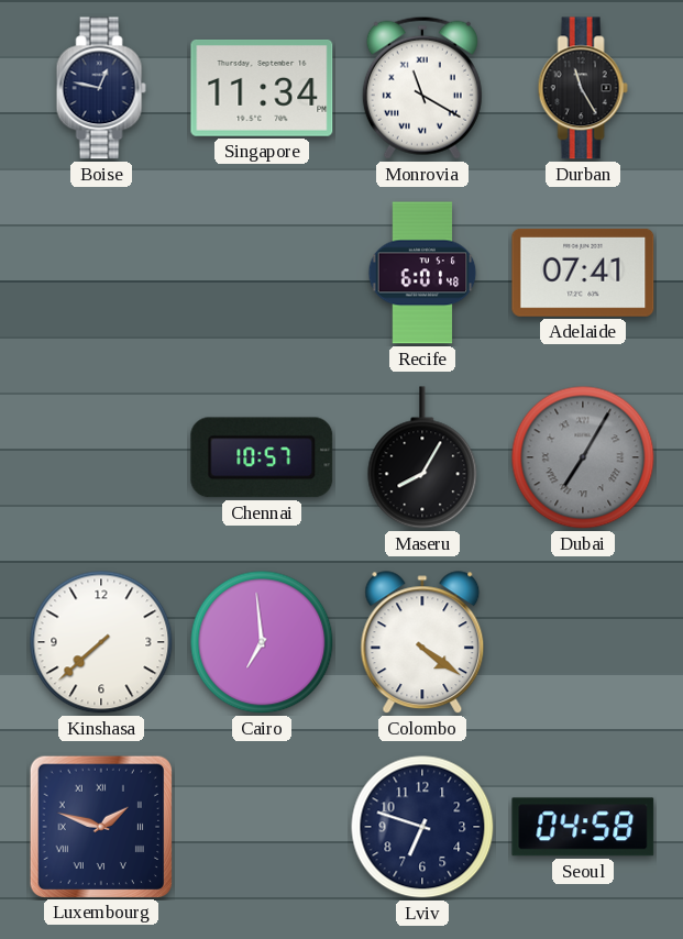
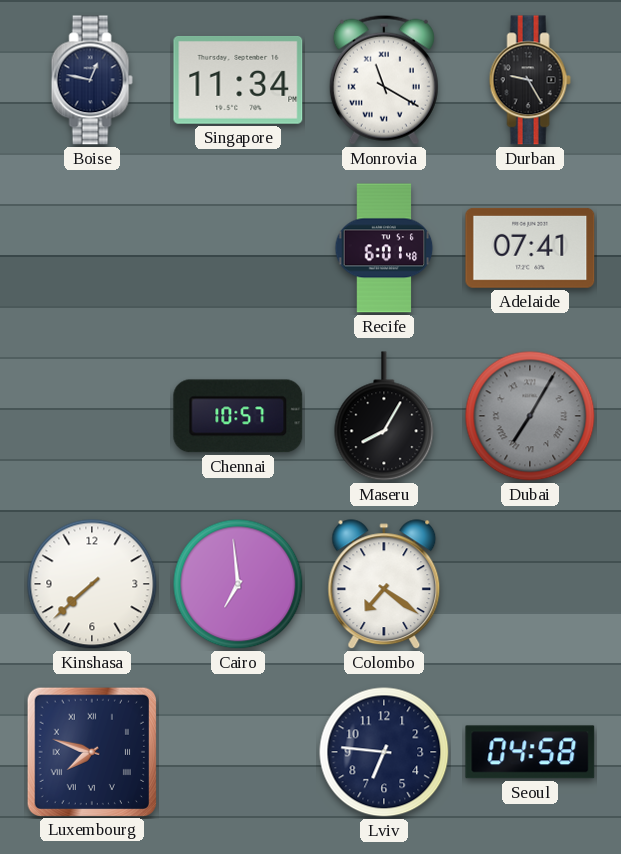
Durban: 11:25 -> 9:25
Colombo: 4:21 -> 7:21
Luxembourg: 1:48 -> 7:48
Lviv: 6:48 -> 6:46
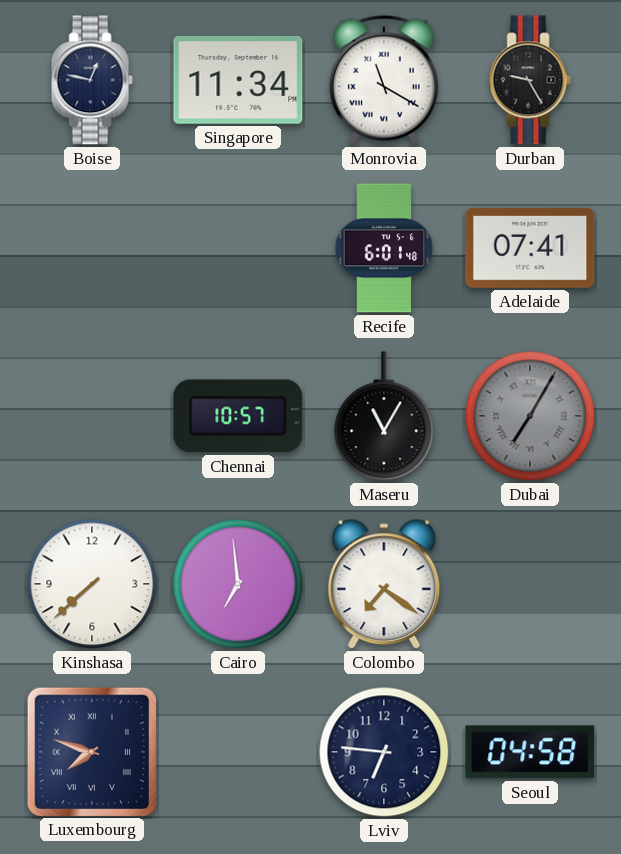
Maseru: 8:05 -> 11:05
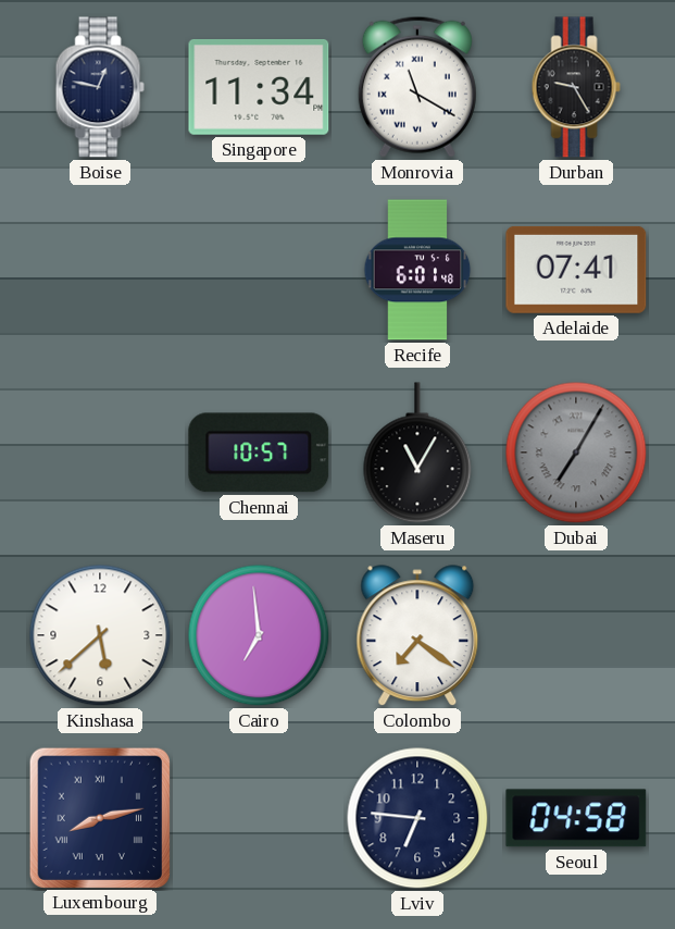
Kinshasa: 7:38 -> 5:38
Luxembourg: 7:48 -> 8:13
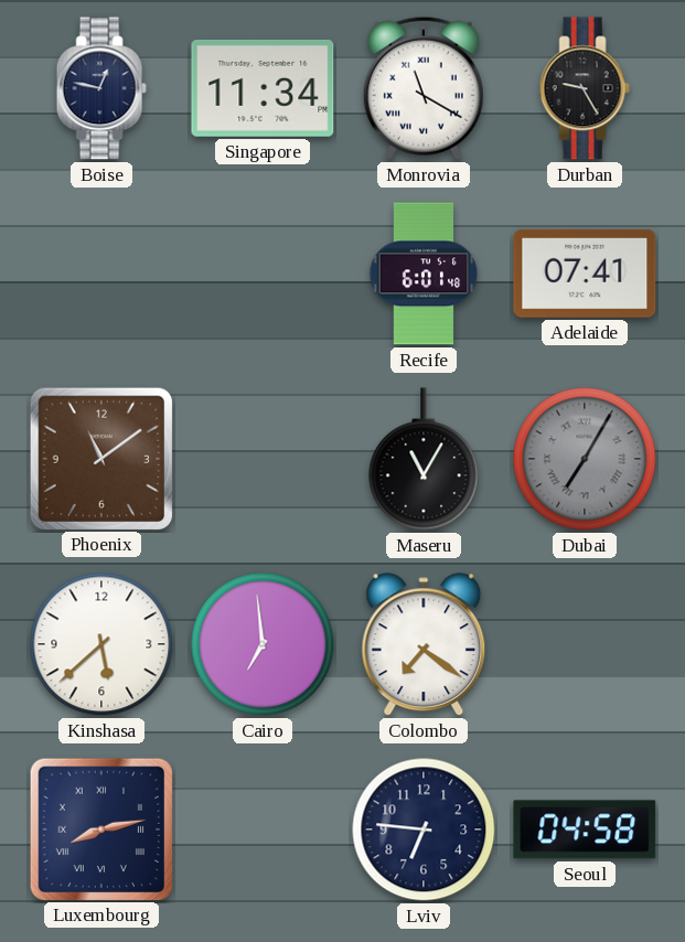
Phoenix: none -> 11:09
Chennai: 10:57 -> none
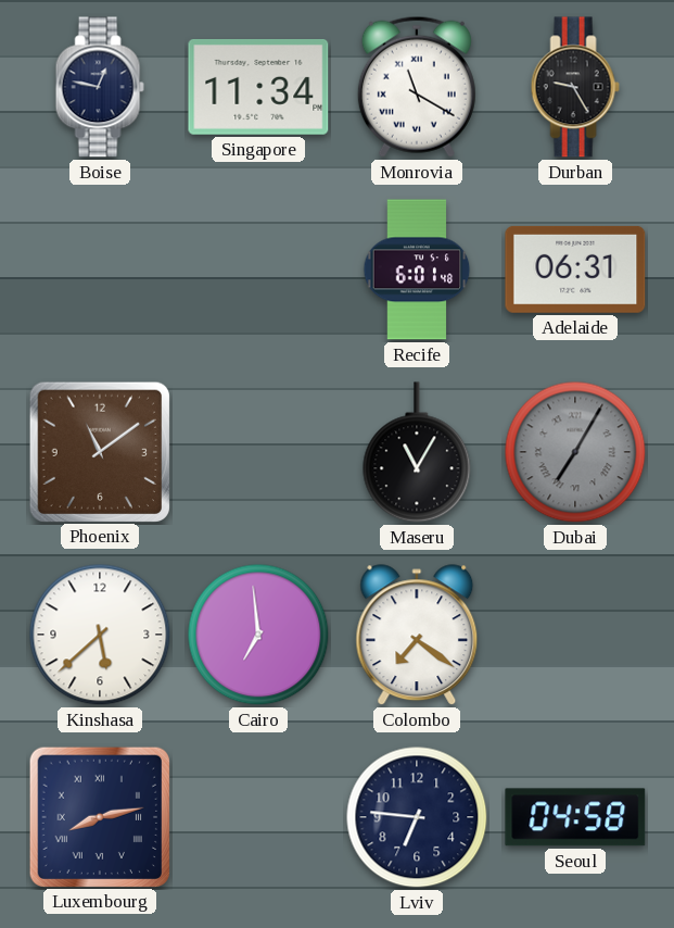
Adelaide: 07:41 -> 06:31
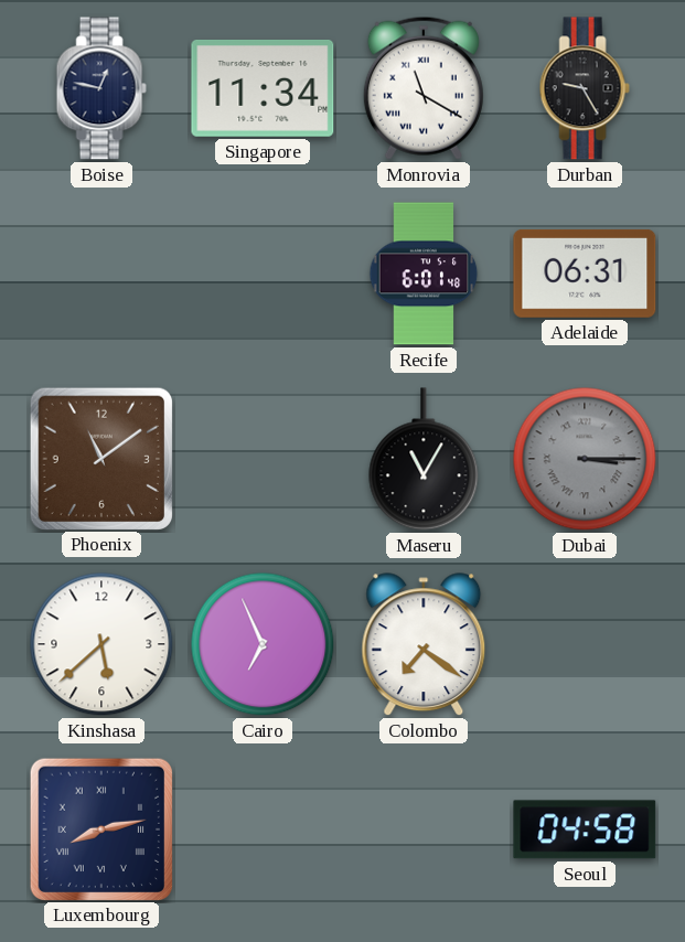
Dubai: 7:05 -> 3:15
Cairo: 6:59 -> 6:56
Lviv: 6:46 -> none
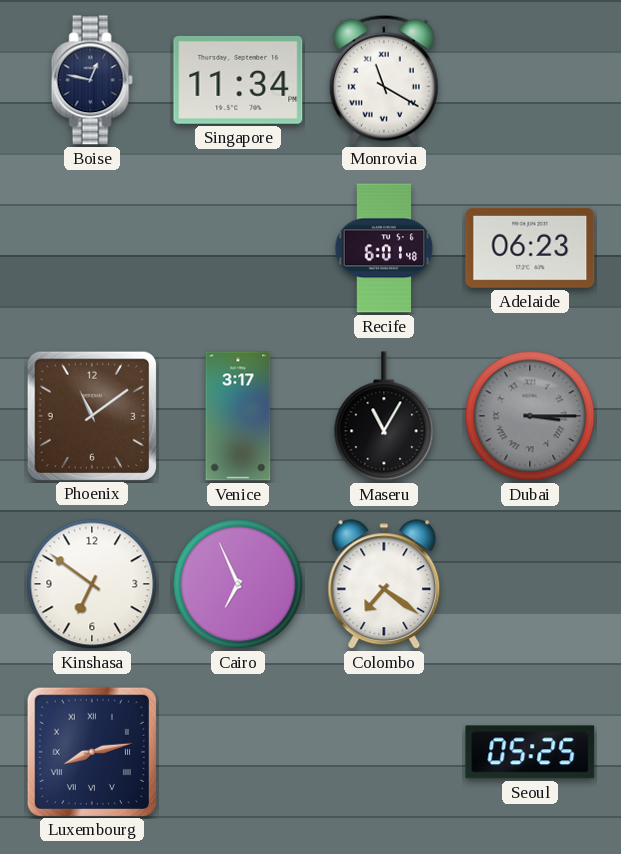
Durban: 9:25 -> none
Adelaide: 06:31 -> 06:23
Venice: none -> 3:17
Kinshasa: 5:38 -> 6:51
Seoul: 04:58 -> 05:25
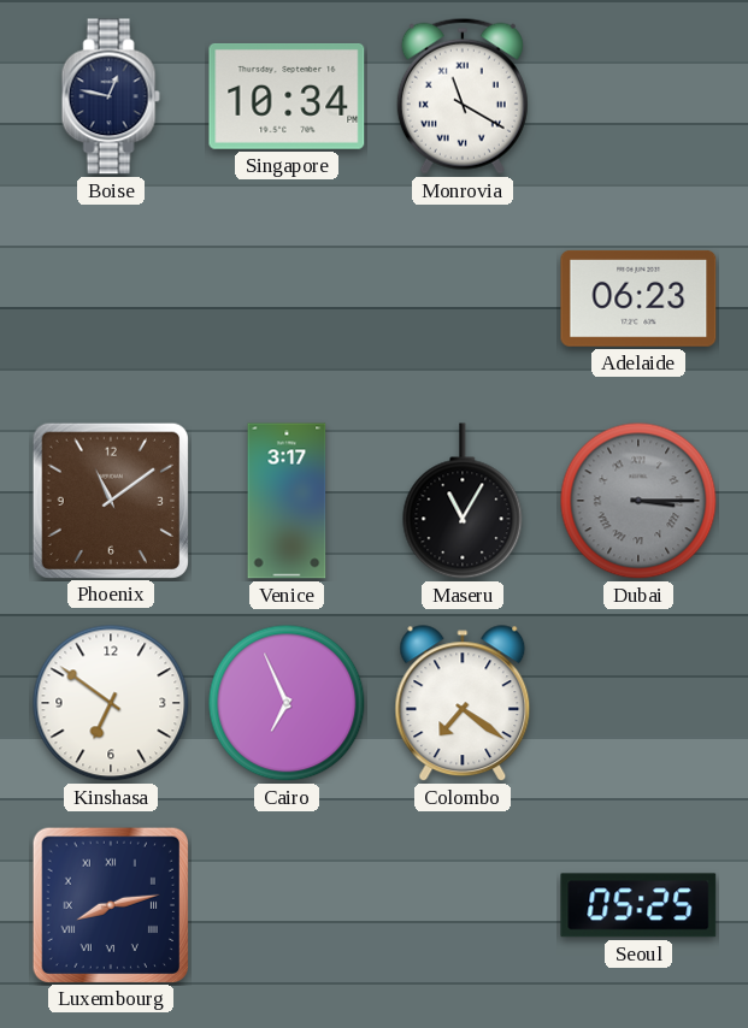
Singapore: 11:34 -> 10:34
Recife: 6:01 -> none
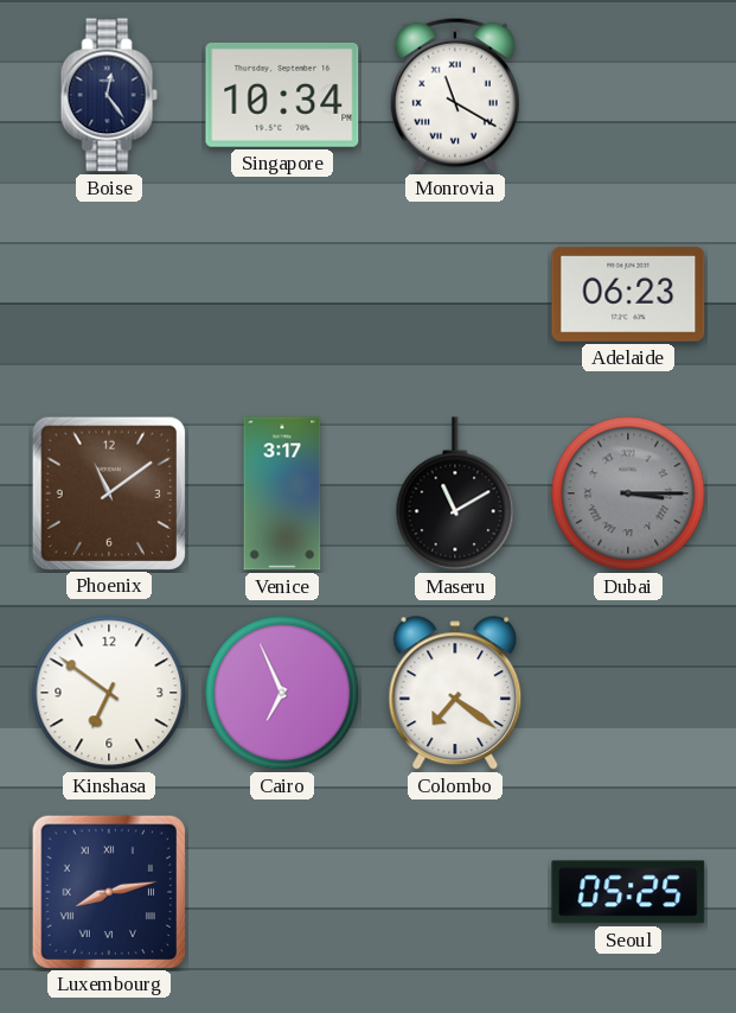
Boise: 12:47 -> 12:24
Maseru: 11:05 -> 11:10
